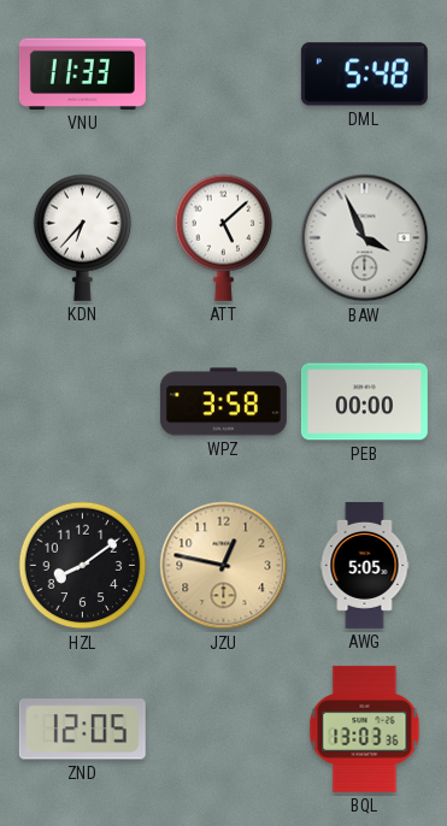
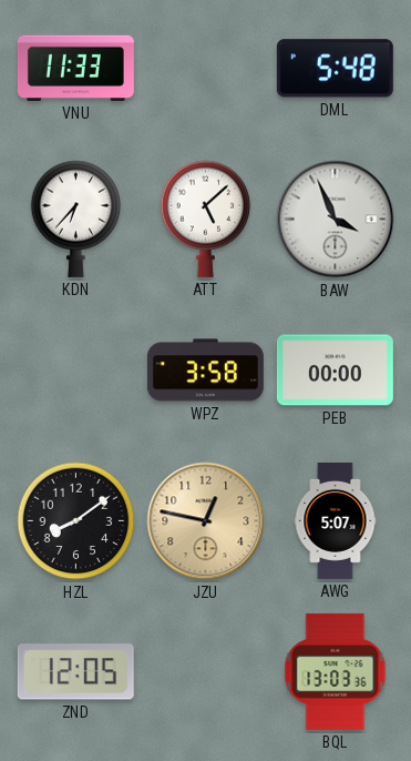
AWG: 5:05 -> 5:07
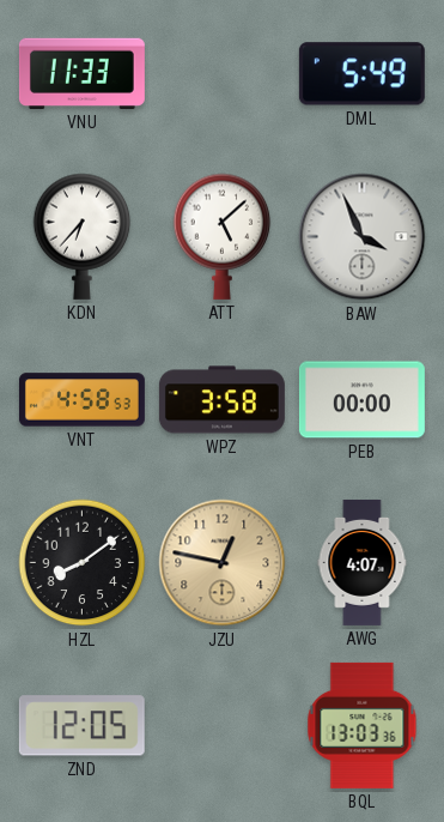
DML: 5:48 -> 5:49
VNT: none -> 4:58
AWG: 5:07 -> 4:07
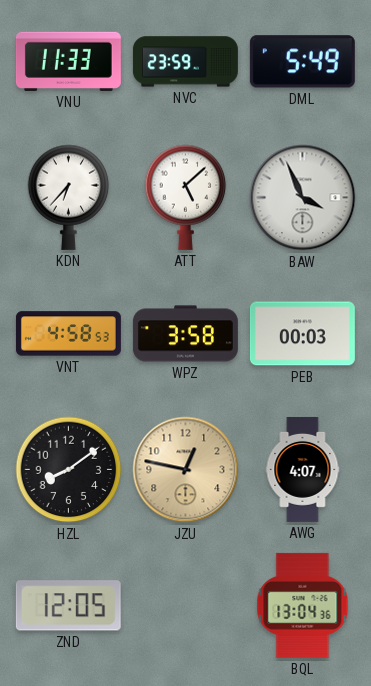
NVC: none -> 23:59
PEB: 00:00 -> 00:03
BQL: 13:03 -> 13:04
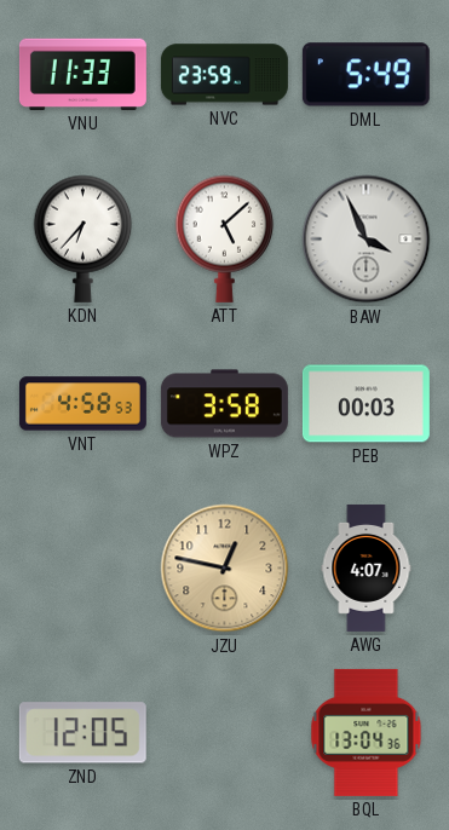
HZL: 8:09 -> none
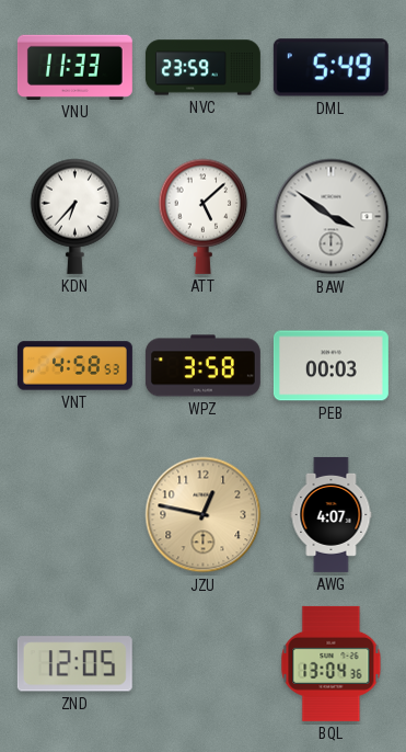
BAW: 3:56 -> 3:51
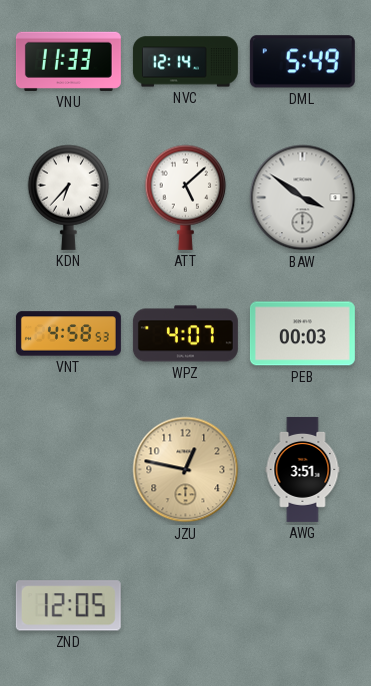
NVC: 23:59 -> 12:14
WPZ: 3:58 -> 4:07
AWG: 4:07 -> 3:51
BQL: 13:04 -> none
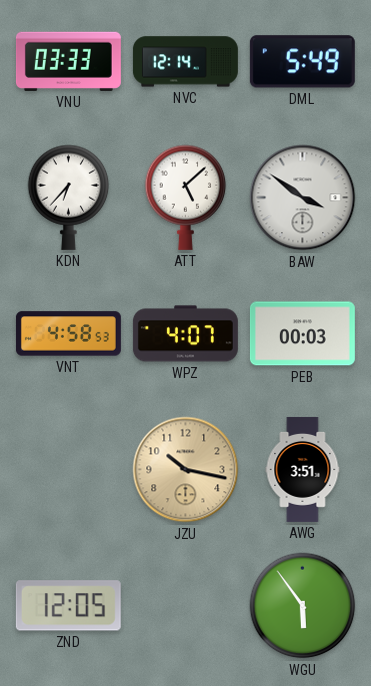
VNU: 11:33 -> 03:33
JZU: 12:47 -> 10:17
WGU: none -> 5:54
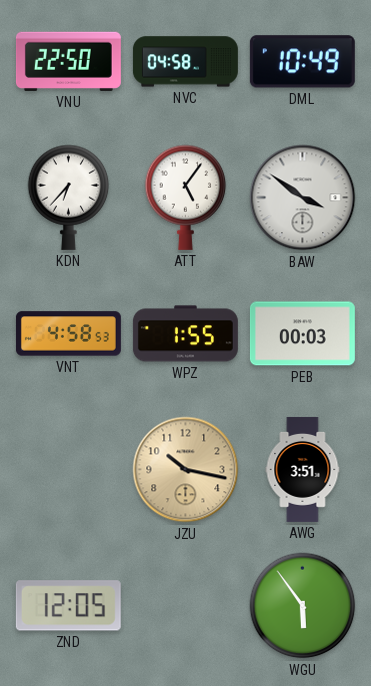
VNU: 03:33 -> 22:50
NVC: 12:14 -> 04:58
DML: 5:49 -> 10:49
ATT: 5:08 -> 5:06
WPZ: 4:07 -> 1:55
